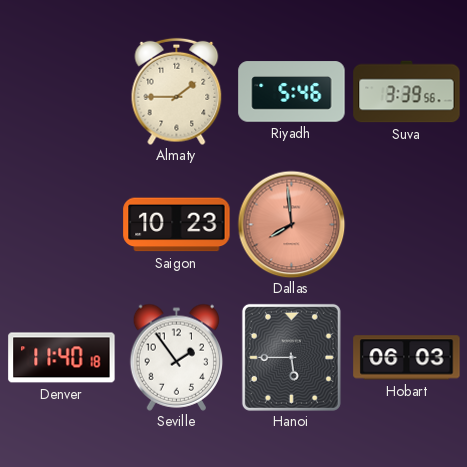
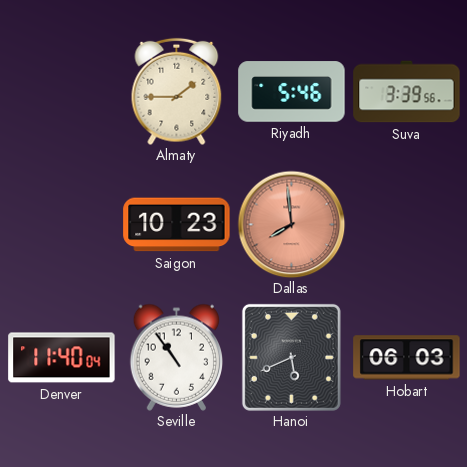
Denver: 11:40:18 -> 11:40:04
Seville: 1:54 -> 10:54
Hanoi: 5:45 -> 5:41
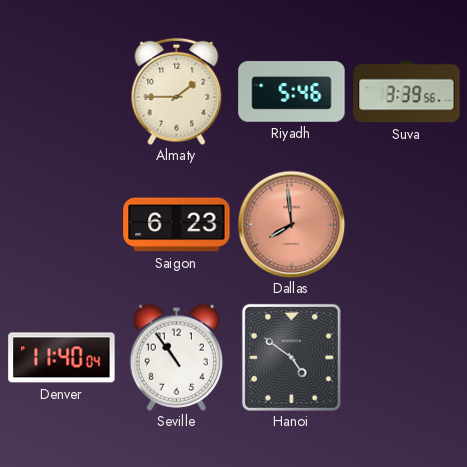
Saigon: 10:23 -> 6:23
Hanoi: 5:41 -> 4:51
Hobart: 06:03 -> none
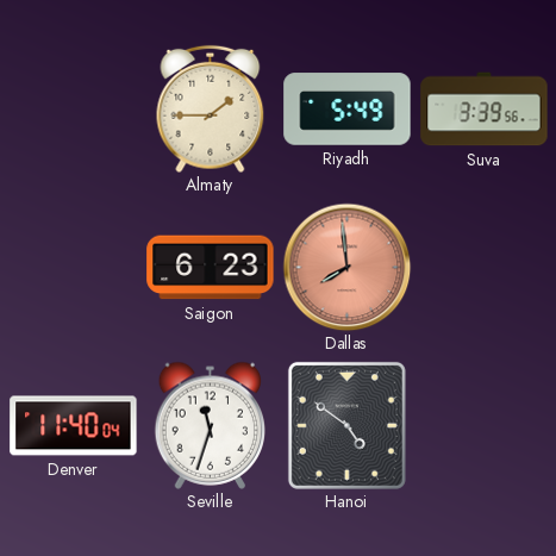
Riyadh: 5:46 -> 5:49
Seville: 10:54 -> 11:33
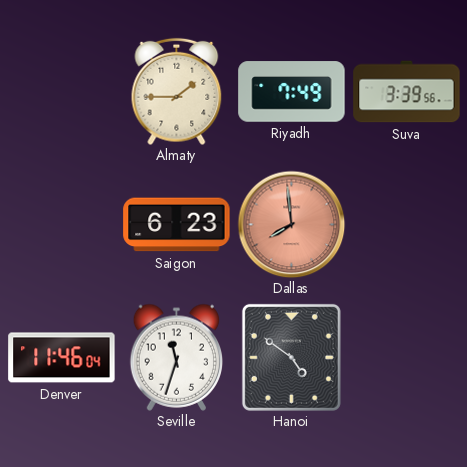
Riyadh: 5:49 -> 7:49
Denver: 11:40 -> 11:46
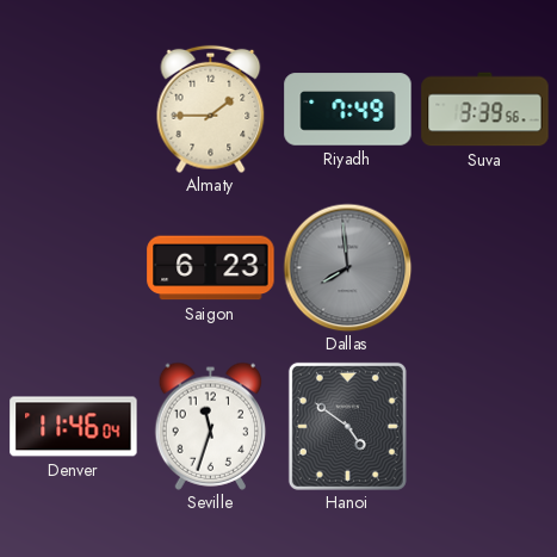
Dallas dial: salmon -> grey
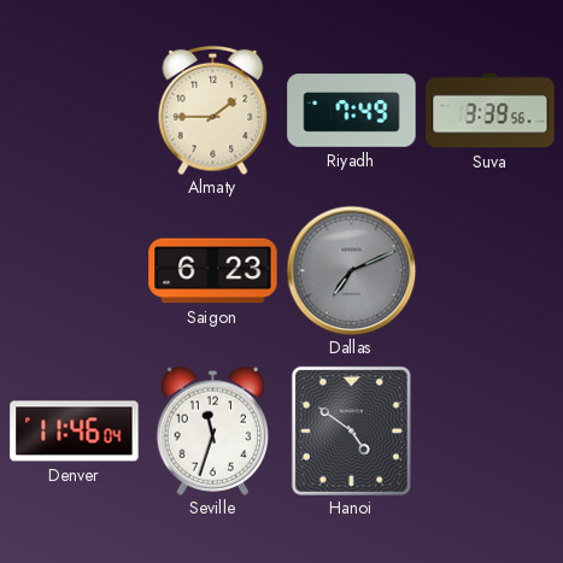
Dallas: 7:59 -> 7:11
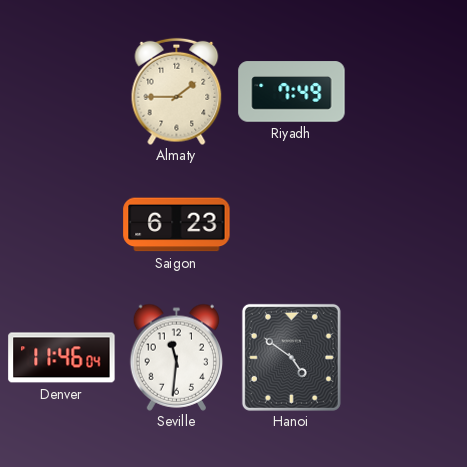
Suva: 3:39 -> none
Dallas: 7:11 -> none
Seville: 11:33 -> 11:31
